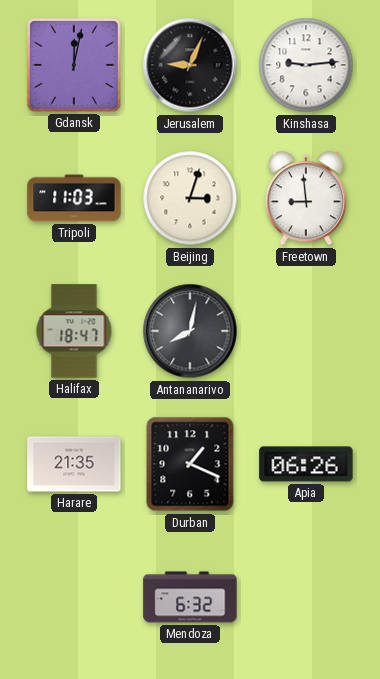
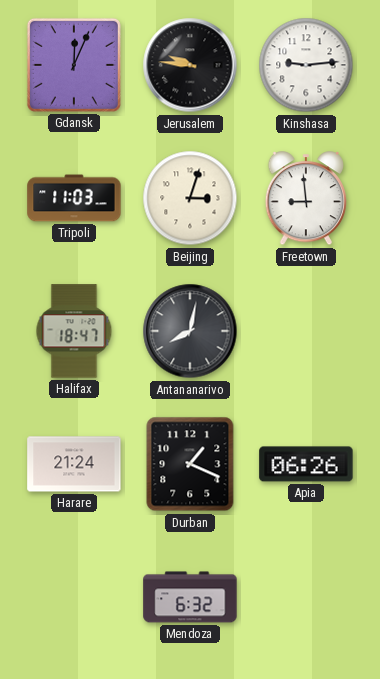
Gdansk: 12:02 -> 12:04
Jerusalem: 9:04 -> 9:46
Harare: 21:35 -> 21:24
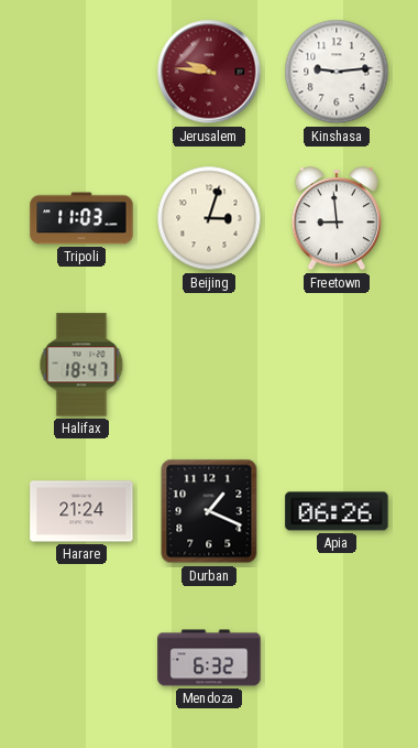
Gdansk: 12:04 -> none
Jerusalem dial: black -> burgundy
Antananarivo: 8:02 -> none
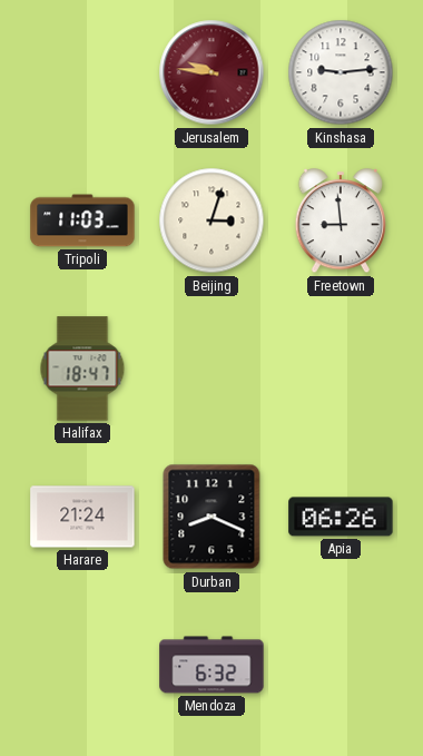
Durban: 1:19 -> 8:19
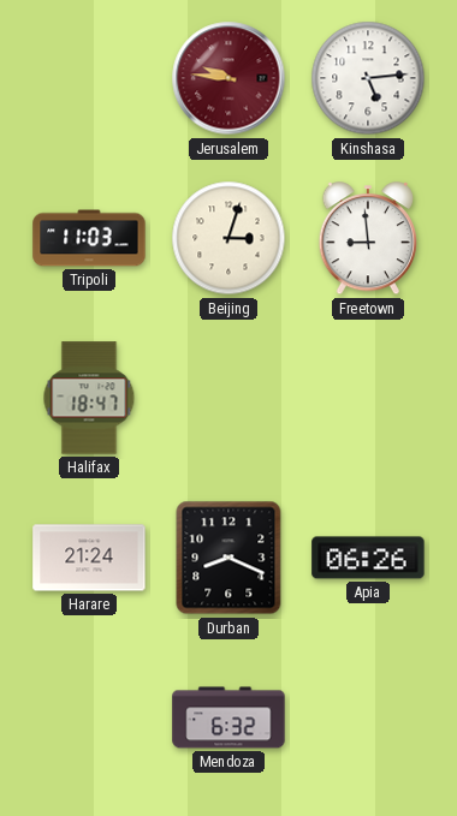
Kinshasa: 9:14 -> 5:14
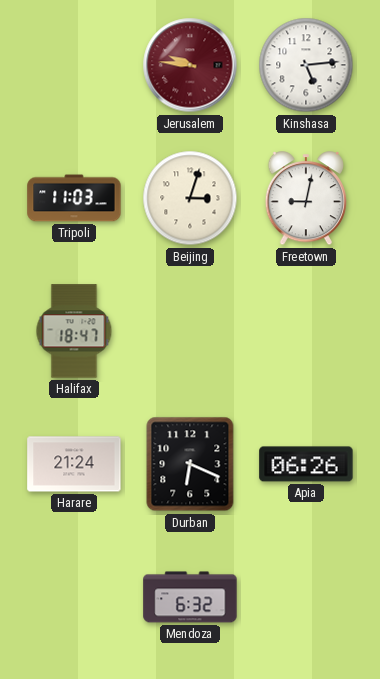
Freetown: 8:59 -> 9:02
Durban: 8:19 -> 6:19
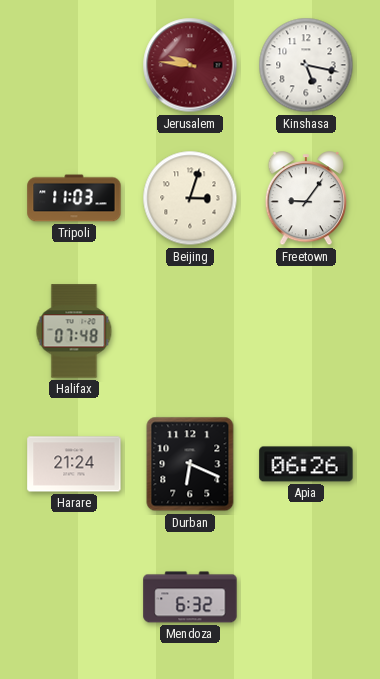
Kinshasa: 5:14 -> 5:17
Freetown: 9:02 -> 9:06
Halifax: 18:47 -> 07:48
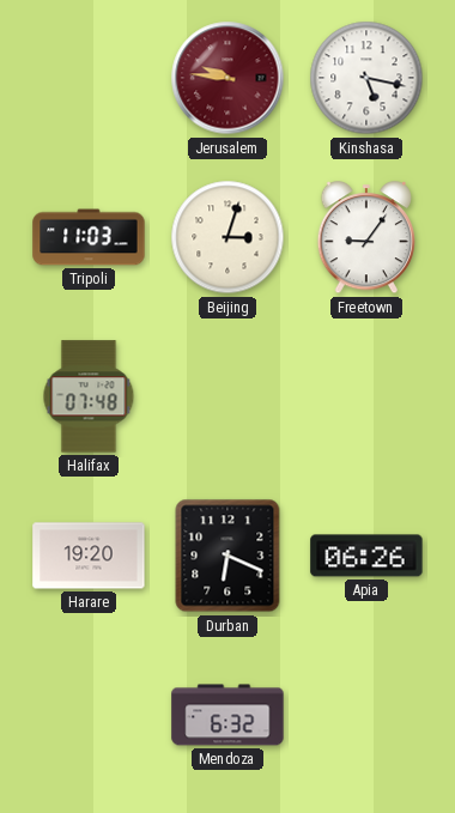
Harare: 21:24 -> 19:20
